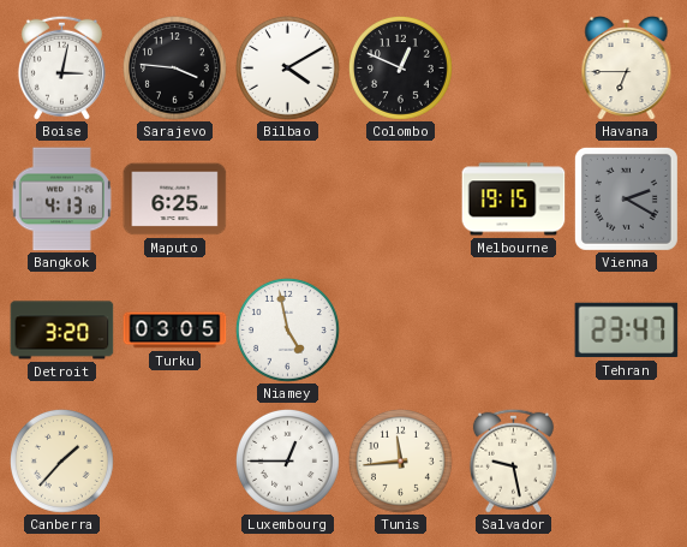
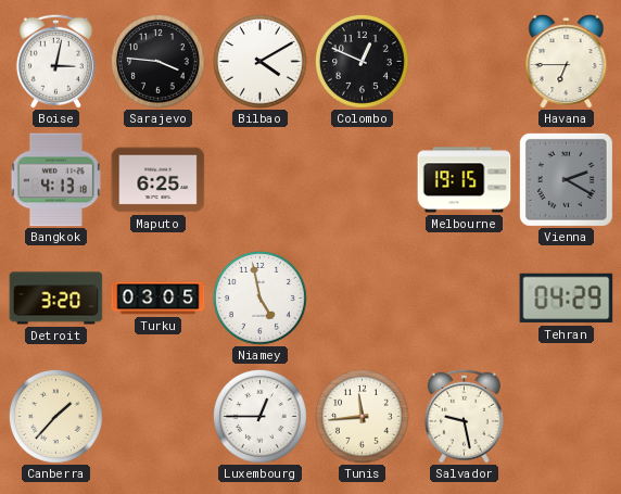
Tehran: 23:47 -> 04:29
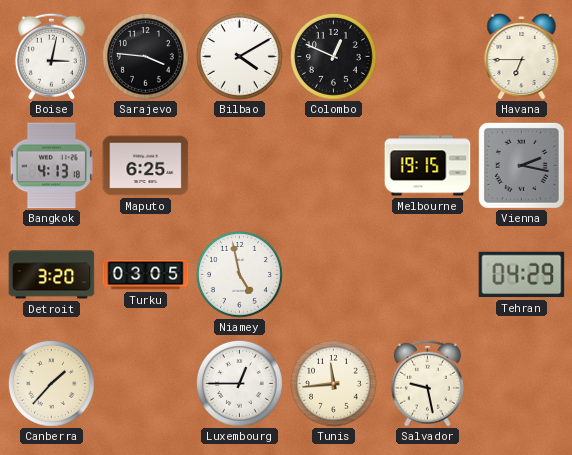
Vienna: 2:20 -> 2:17
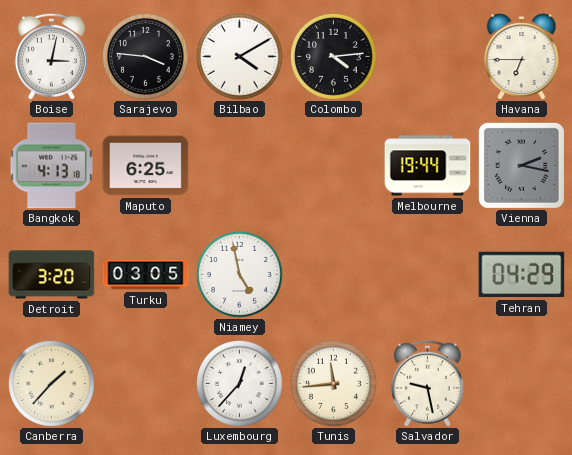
Colombo: 12:49 -> 4:14
Melbourne: 19:15 -> 19:44
Luxembourg: 12:45 -> 12:37
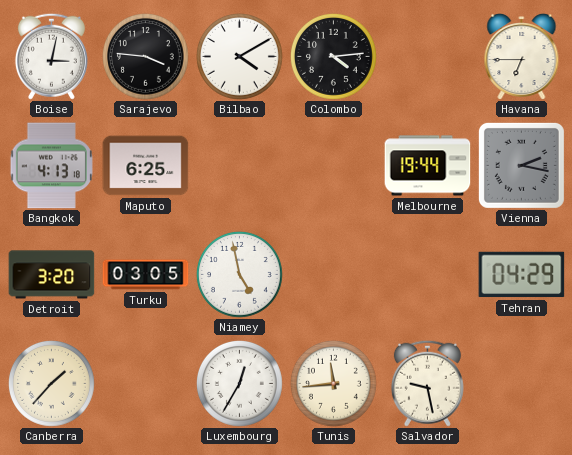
Luxembourg: 12:37 -> 12:35
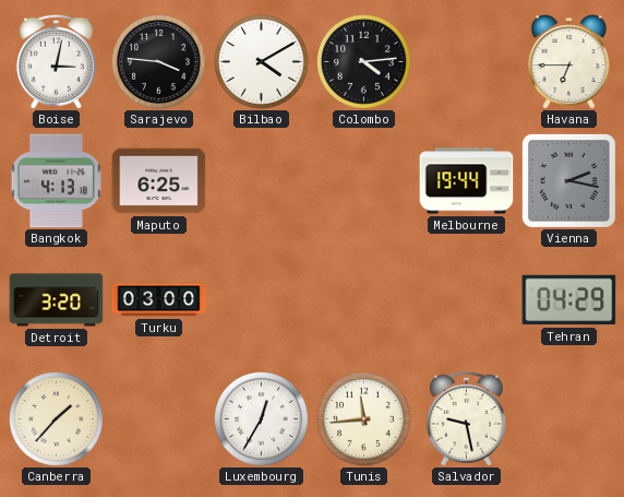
Turku: 03:05 -> 03:00
Niamey: 4:58 -> none
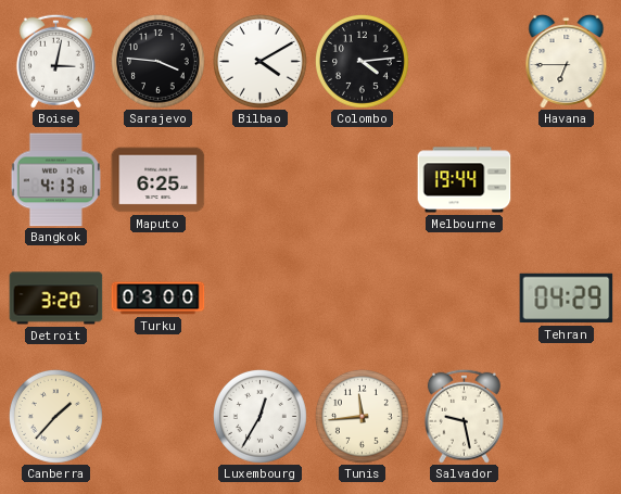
Vienna: 2:17 -> none
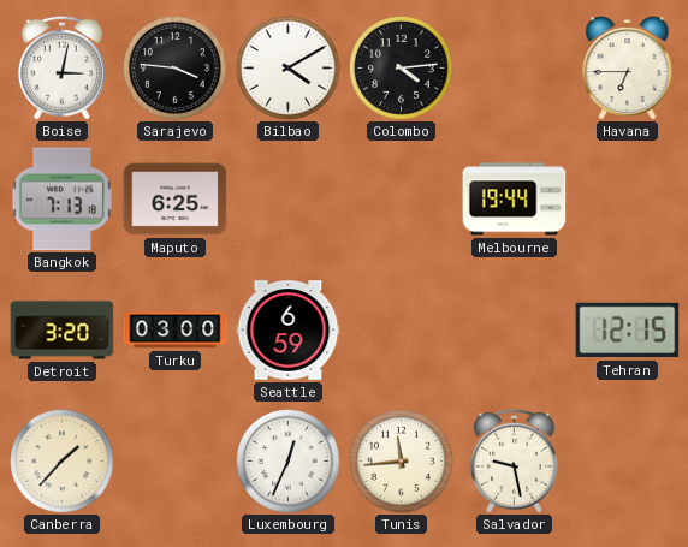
Bangkok: 4:13 -> 7:13
Seattle: none -> 6:59
Tehran: 04:29 -> 12:15
Luxembourg: 12:35 -> 12:34
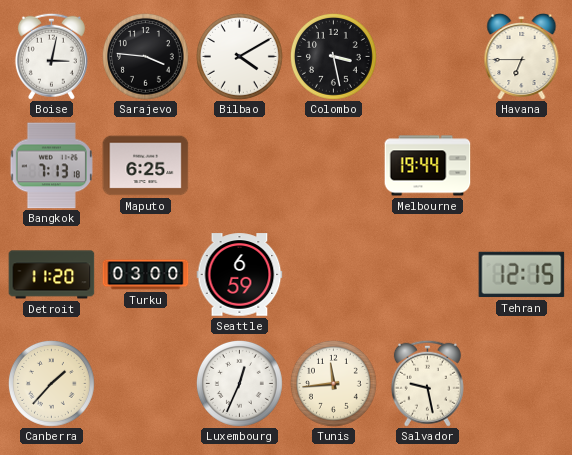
Colombo: 4:14 -> 3:28
Detroit: 3:20 -> 11:20
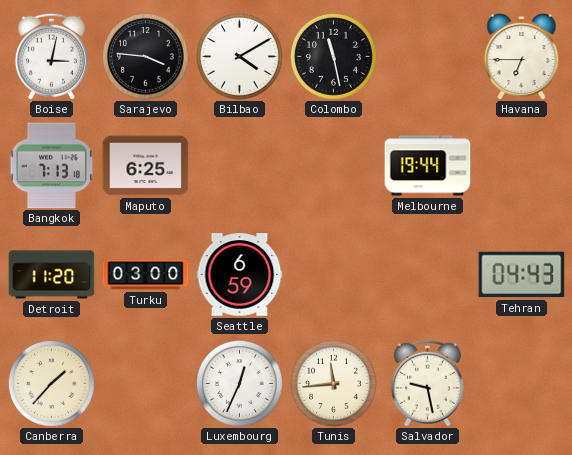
Colombo: 3:28 -> 11:28
Tehran: 12:15 -> 04:43
